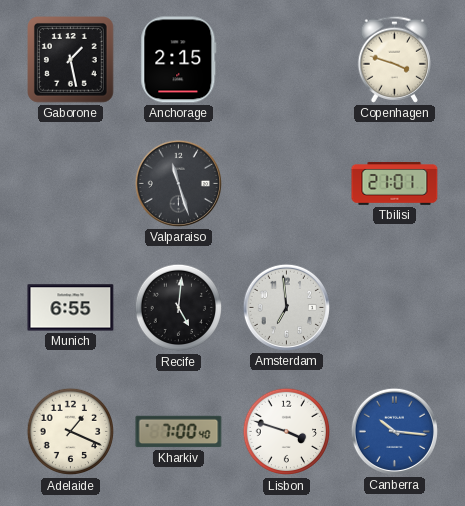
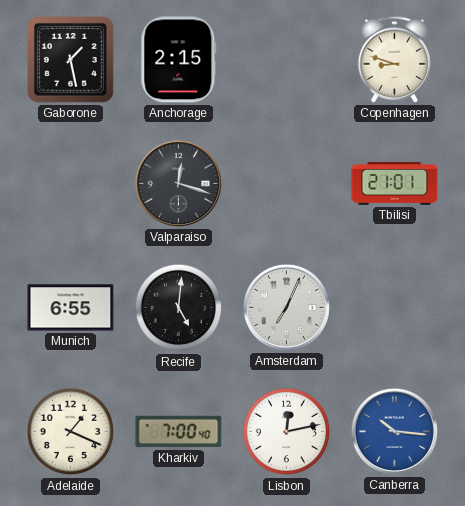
Copenhagen: 3:48 -> 8:48
Valparaiso: 11:27 -> 12:18
Amsterdam: 6:59 -> 7:04
Lisbon: 3:48 -> 12:13
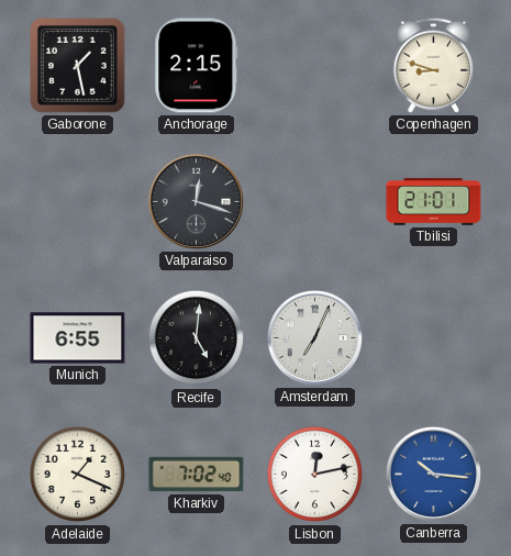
Kharkiv: 7:00 -> 7:02
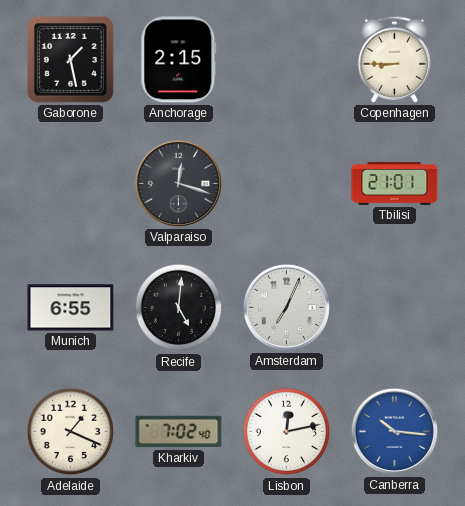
Copenhagen: 8:48 -> 8:45
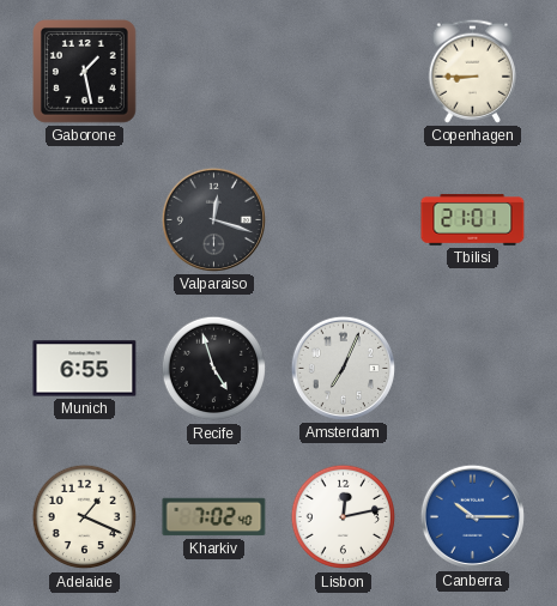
Anchorage: 2:15 -> none
Recife: 5:01 -> 4:57
Canberra: 10:16 -> 10:15
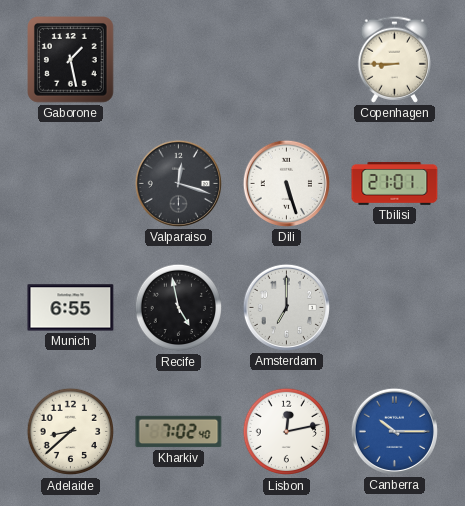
Dili: none -> 5:27
Recife: 4:57 -> 4:58
Amsterdam: 7:04 -> 7:00
Adelaide: 1:19 -> 8:38
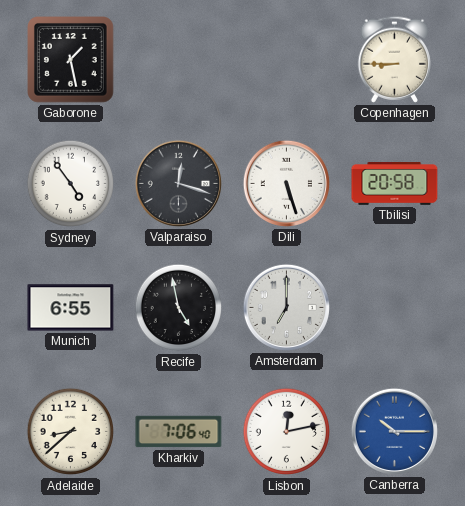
Sydney: none -> 4:54
Tbilisi: 21:01 -> 20:58
Kharkiv: 7:02 -> 7:06
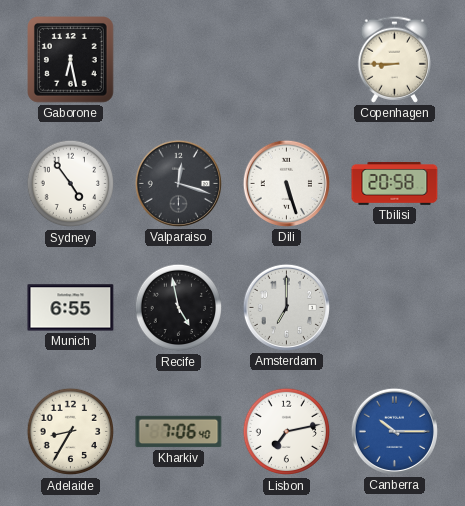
Gaborone: 1:28 -> 6:28
Adelaide: 8:38 -> 8:35
Lisbon: 12:13 -> 7:13
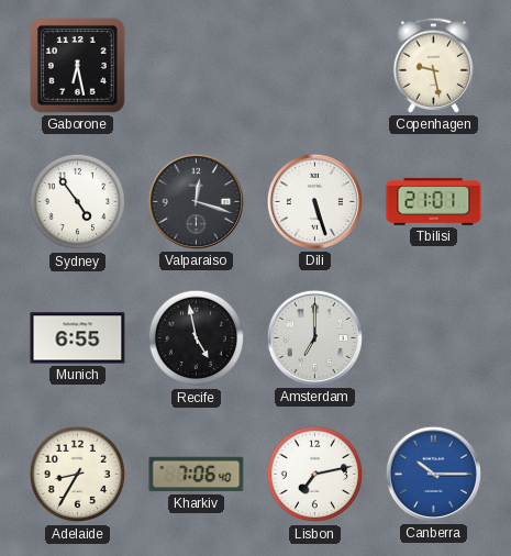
Copenhagen: 8:45 -> 9:28
Tbilisi: 20:58 -> 21:01
